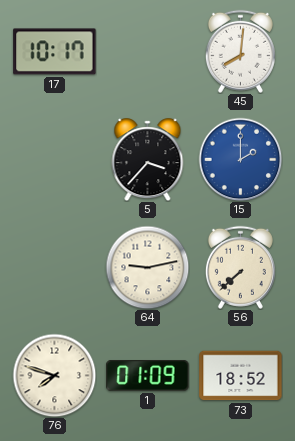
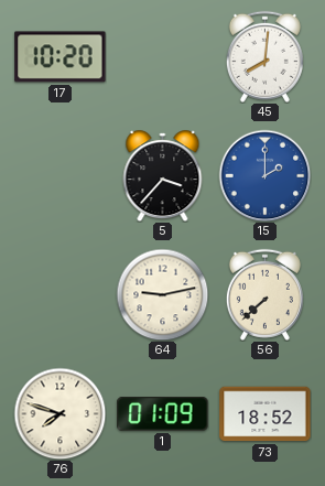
17: 10:17 -> 10:20
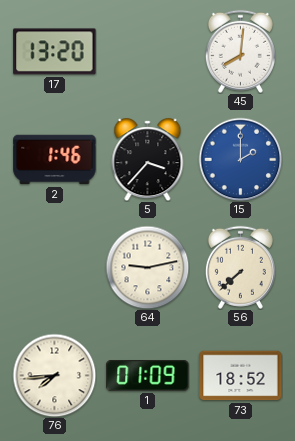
17: 10:20 -> 13:20
2: none -> 1:46
76: 7:48 -> 7:44
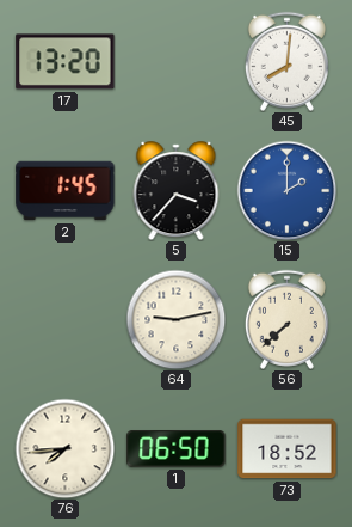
2: 1:46 -> 1:45
1: 01:09 -> 06:50
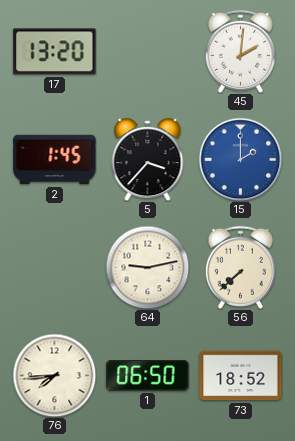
45: 8:01 -> 2:01
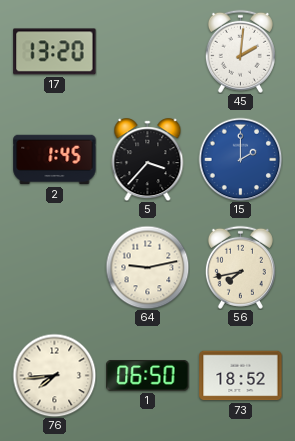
56: 7:38 -> 7:43
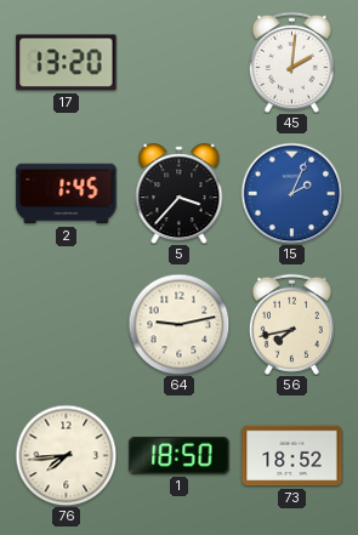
15: 2:00 -> 2:04
1: 06:50 -> 18:50
